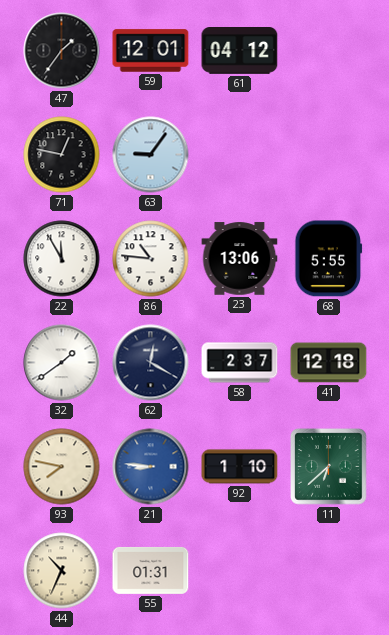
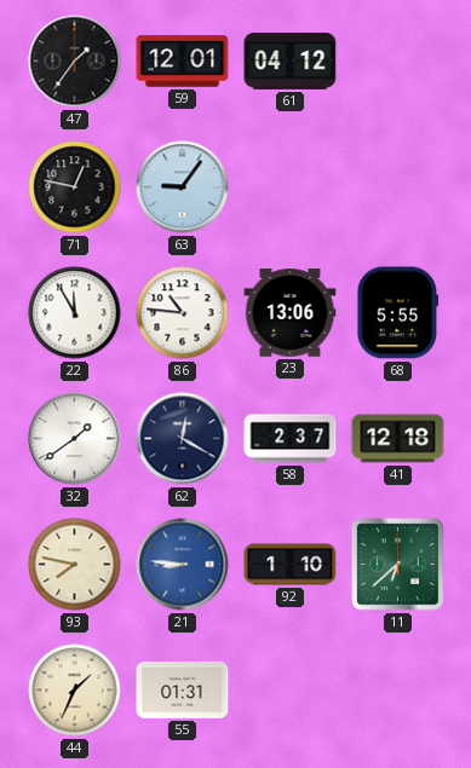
44: 10:34 -> 1:34
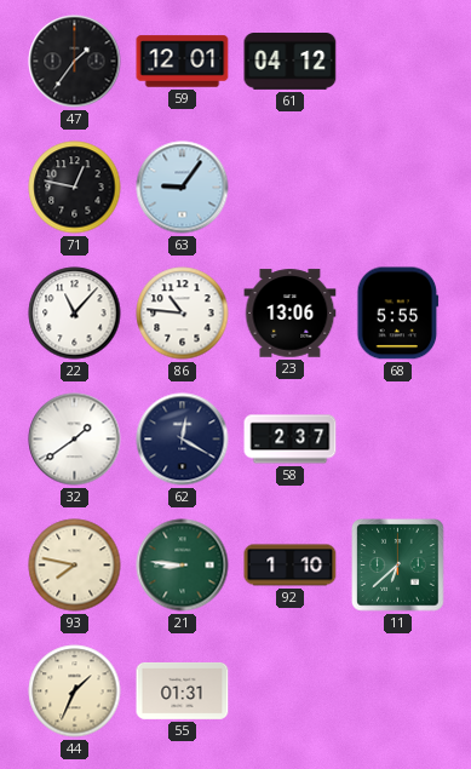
22: 11:55 -> 11:07
41: 12:18 -> none
21 dial: blue -> green
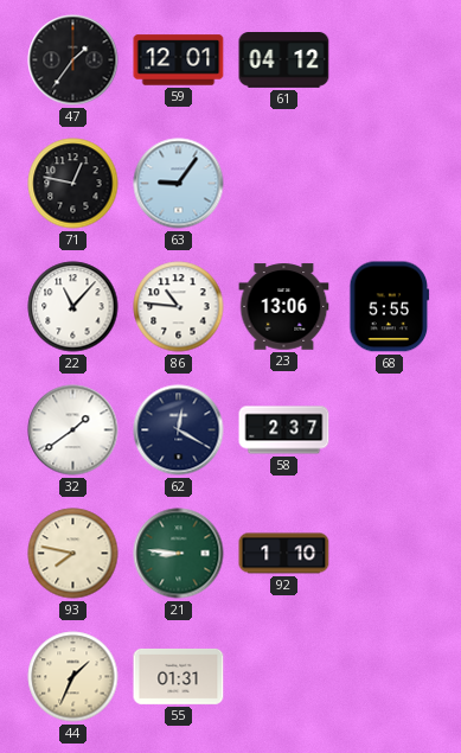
11: 6:38 -> none
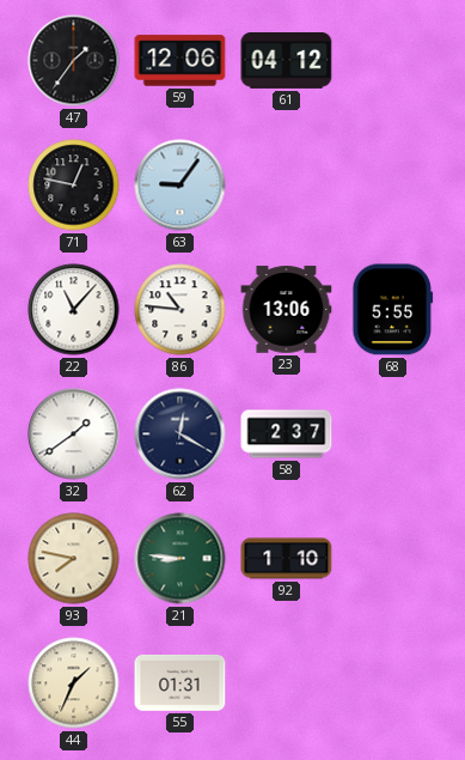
59: 12:01 -> 12:06
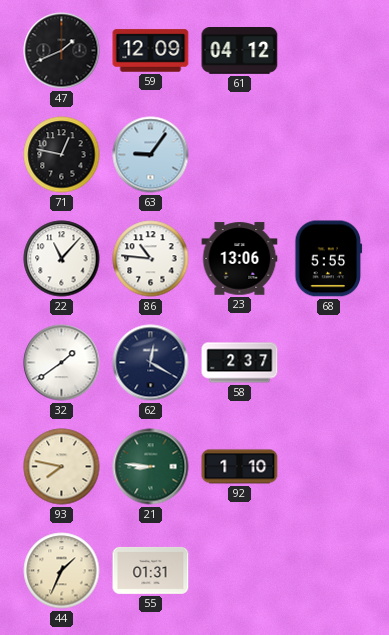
47: 1:36 -> 1:41
59: 12:06 -> 12:09
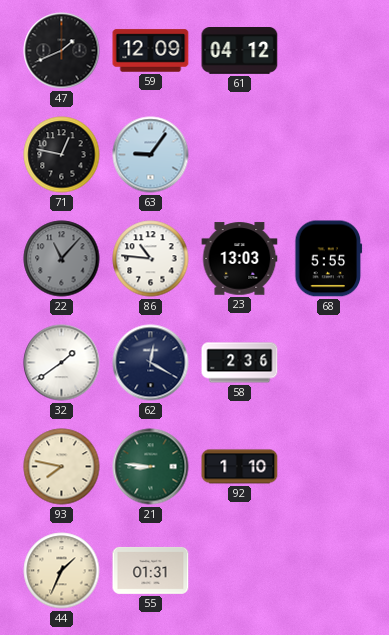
22 dial: white -> grey
23: 13:06 -> 13:03
58: 2:37 -> 2:36
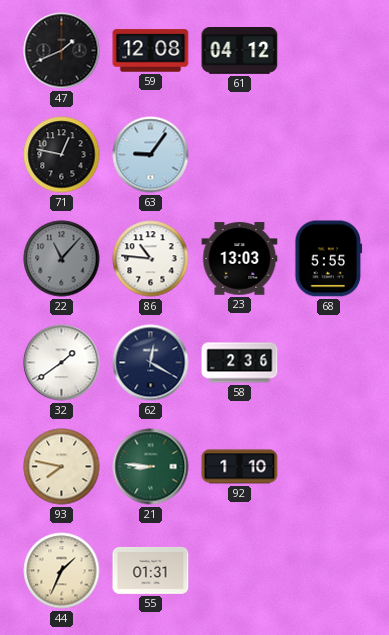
59: 12:09 -> 12:08
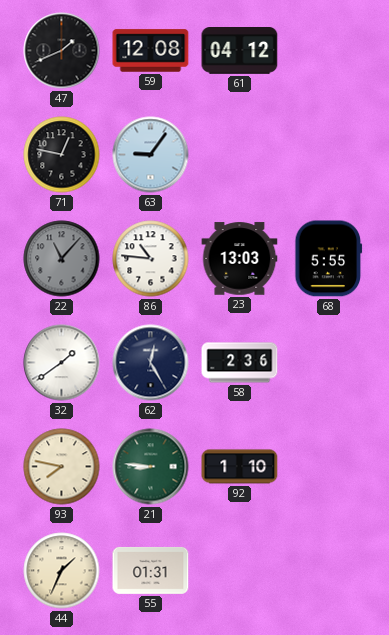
62: 12:20 -> 12:25
